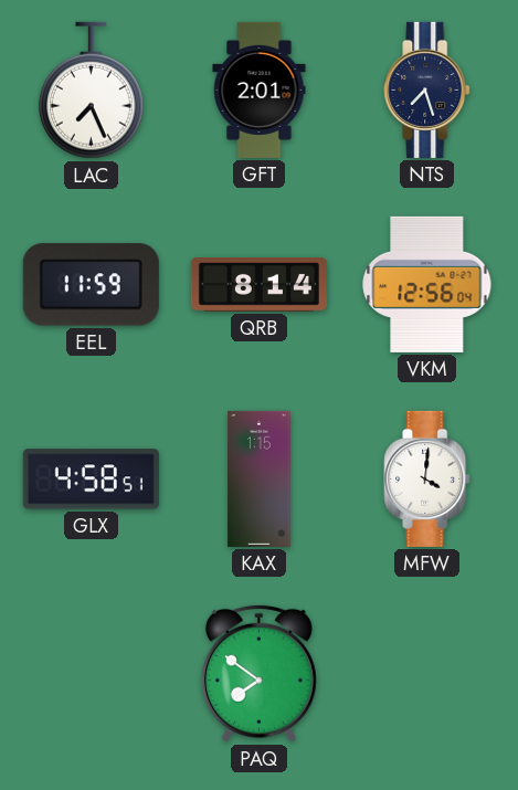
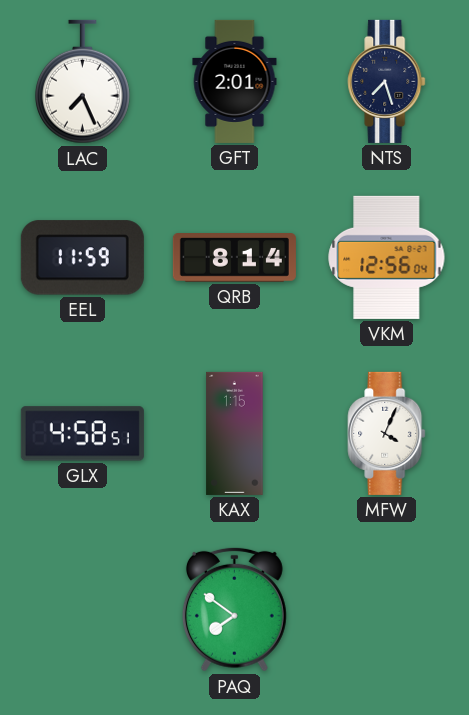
MFW: 4:01 -> 4:04
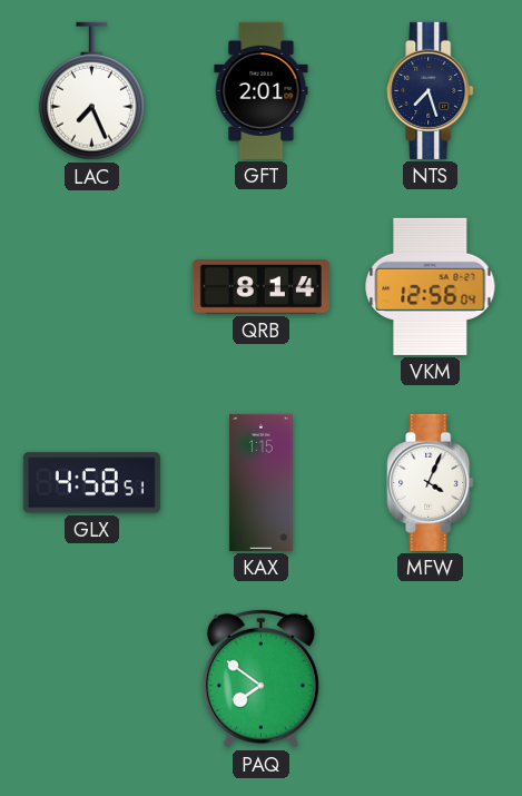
EEL: 11:59 -> none
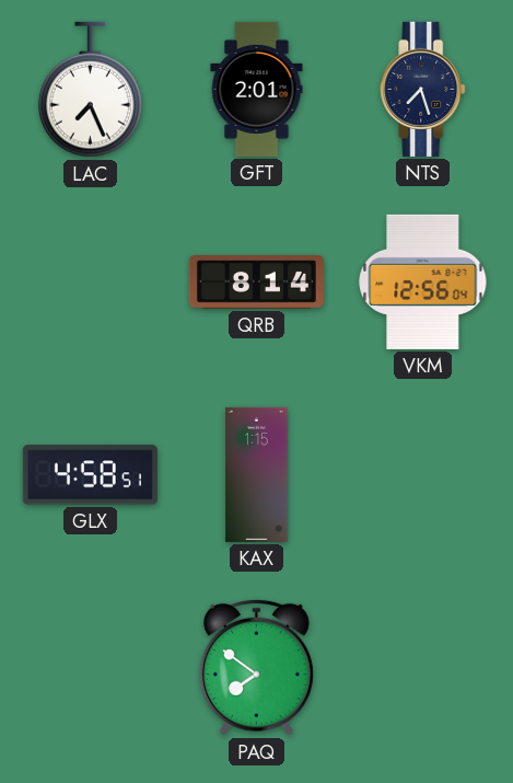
MFW: 4:04 -> none
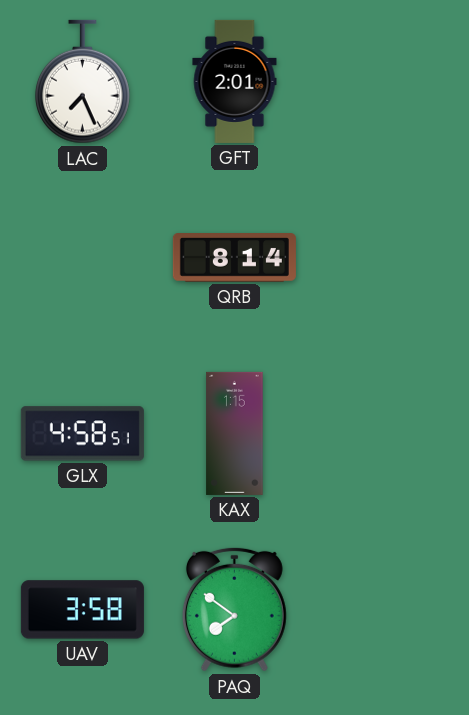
NTS: 7:27 -> none
VKM: 12:56 -> none
UAV: none -> 3:58
